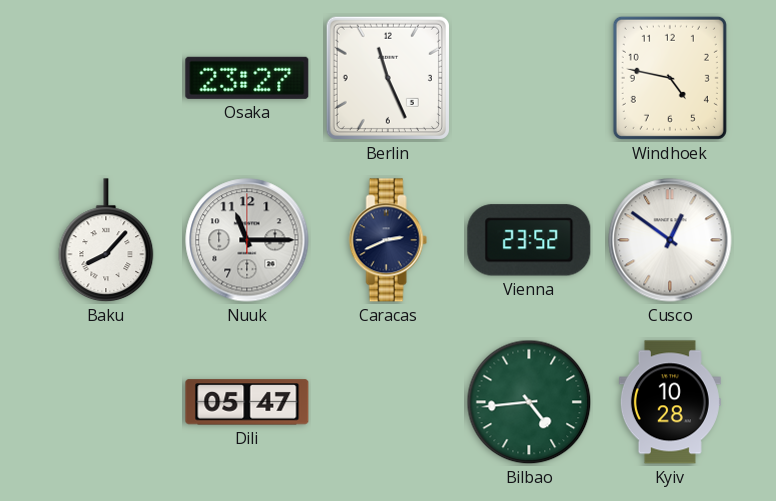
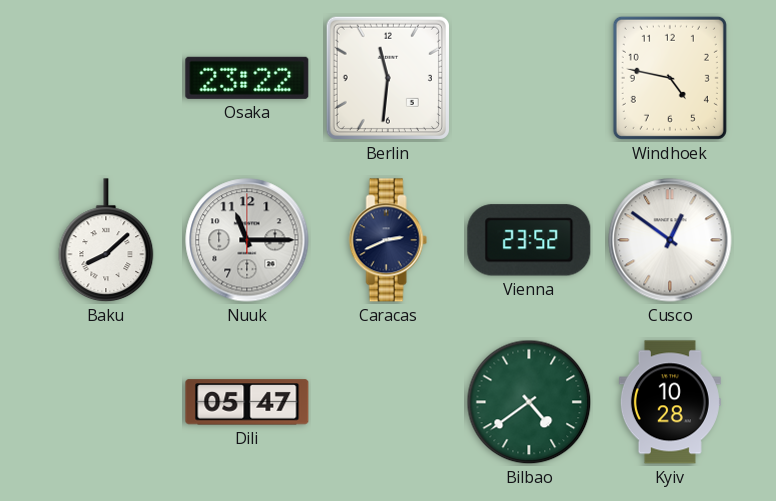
Osaka: 23:27 -> 23:22
Berlin: 11:26 -> 11:31
Baku: 8:07 -> 8:08
Bilbao: 4:44 -> 4:39
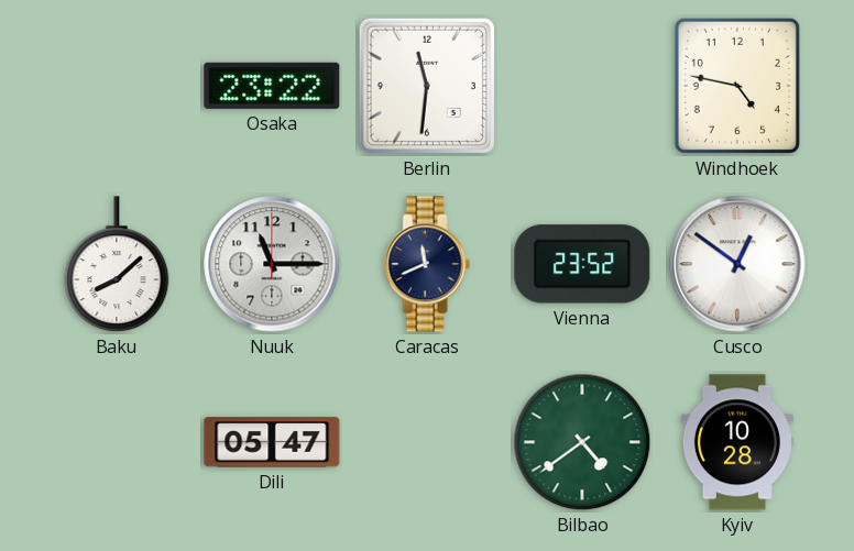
Caracas: 2:41 -> 11:41
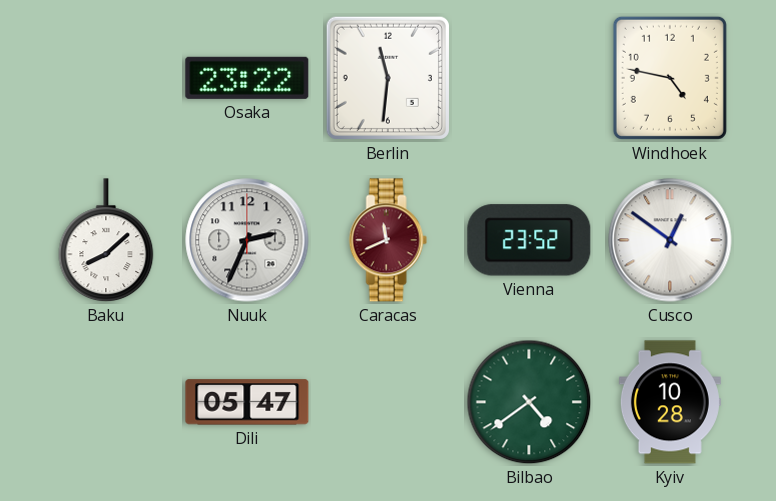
Nuuk: 11:15 -> 2:34
Caracas dial: navy -> burgundy
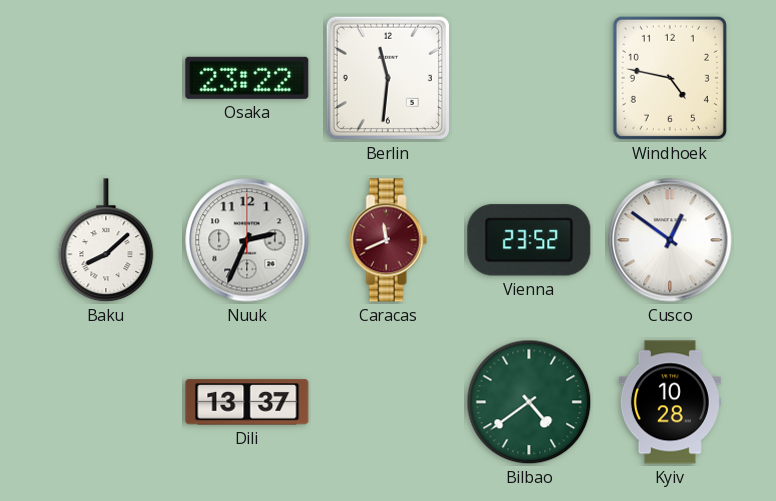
Dili: 05:47 -> 13:37
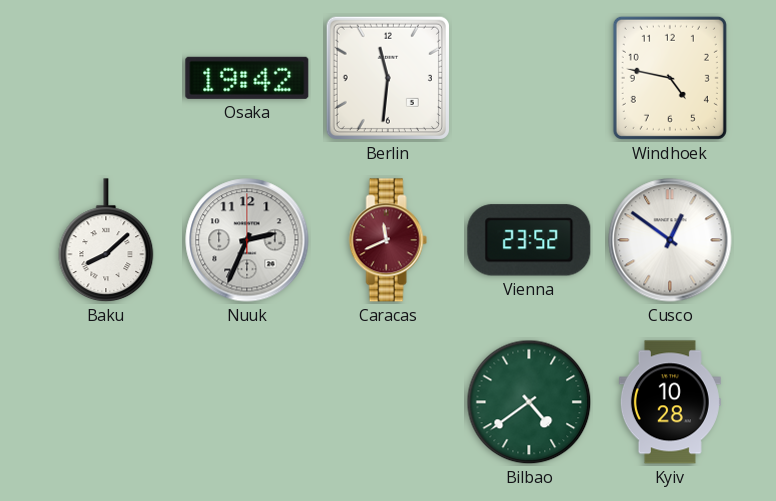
Osaka: 23:22 -> 19:42
Dili: 13:37 -> none
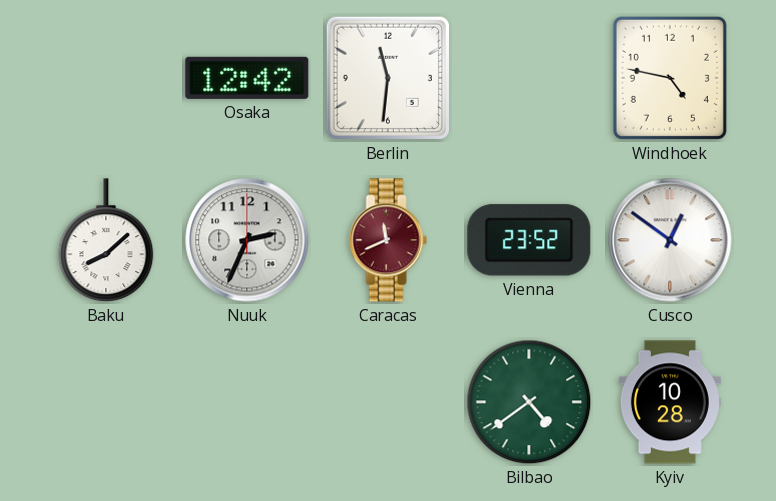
Osaka: 19:42 -> 12:42
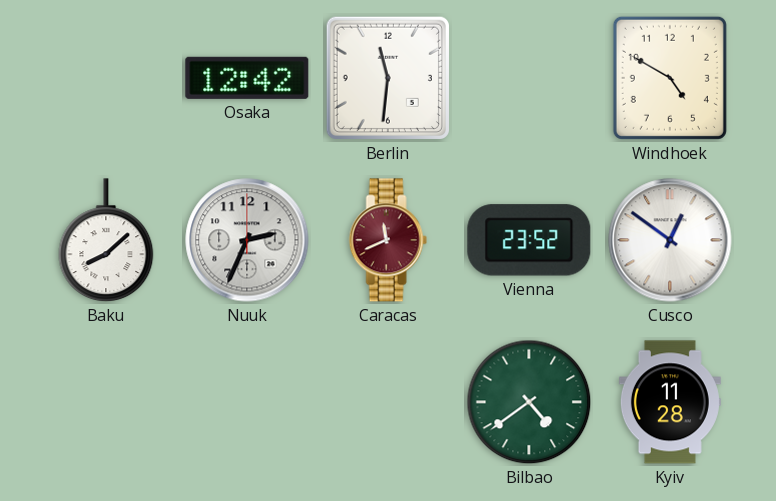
Windhoek: 4:47 -> 4:50
Kyiv: 10:28 -> 11:28
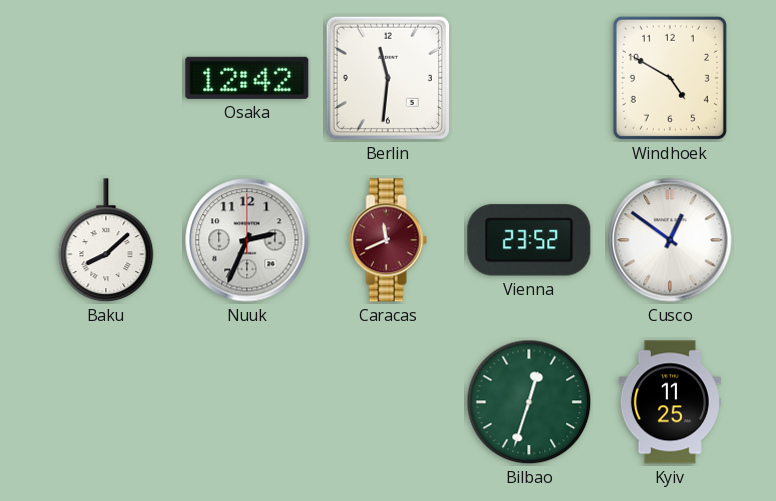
Bilbao: 4:39 -> 12:33
Kyiv: 11:28 -> 11:25
